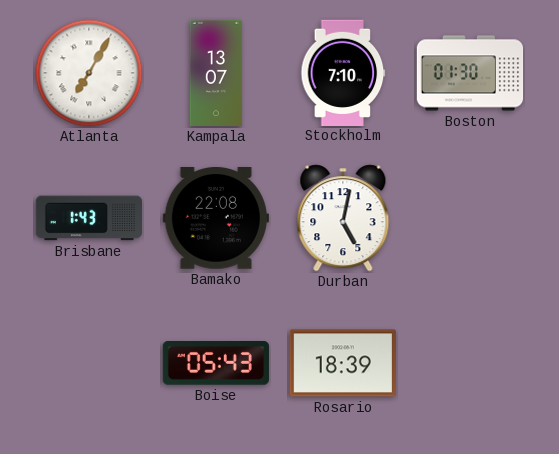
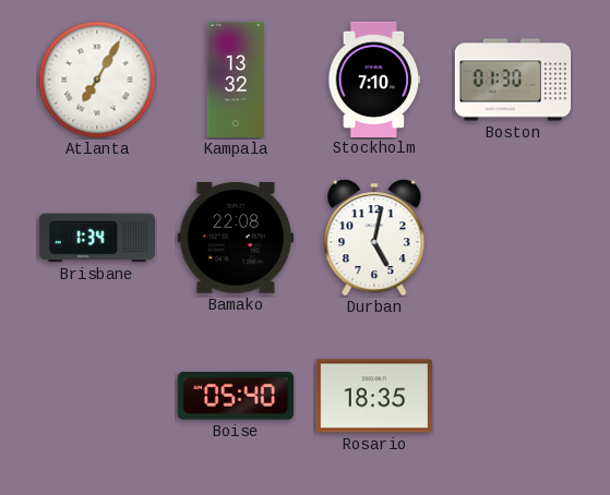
Kampala: 13:07 -> 13:32
Brisbane: 1:43 -> 1:34
Boise: 05:43 -> 05:40
Rosario: 18:39 -> 18:35
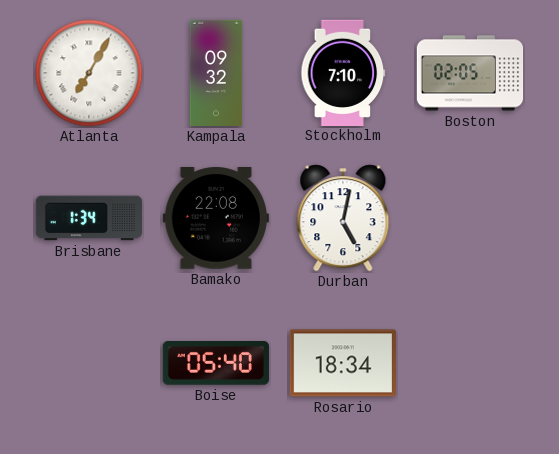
Kampala: 13:32 -> 09:32
Boston: 01:30 -> 02:05
Rosario: 18:35 -> 18:34
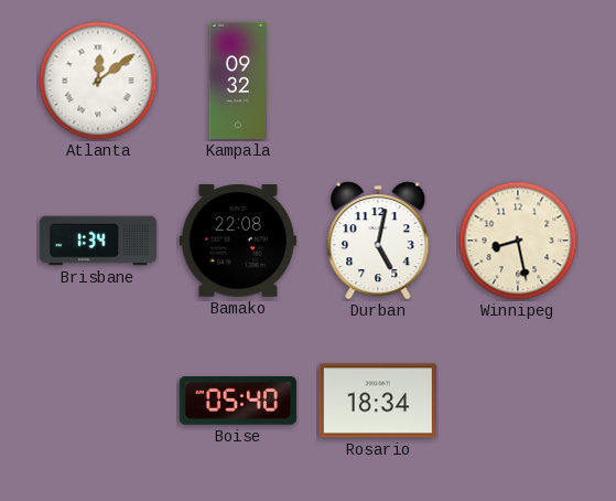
Atlanta: 7:05 -> 12:09
Stockholm: 7:10 -> none
Boston: 02:05 -> none
Winnipeg: none -> 8:28
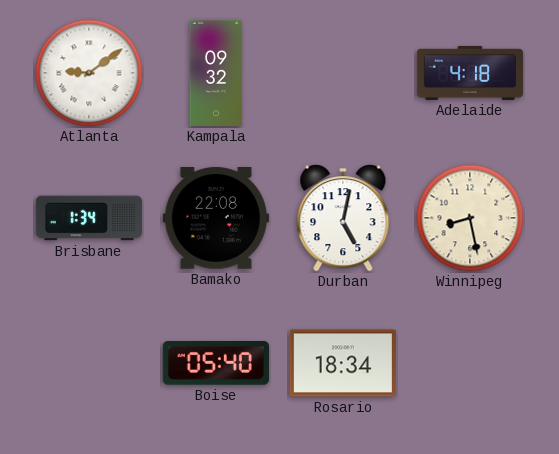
Atlanta: 12:09 -> 9:09
Adelaide: none -> 4:18
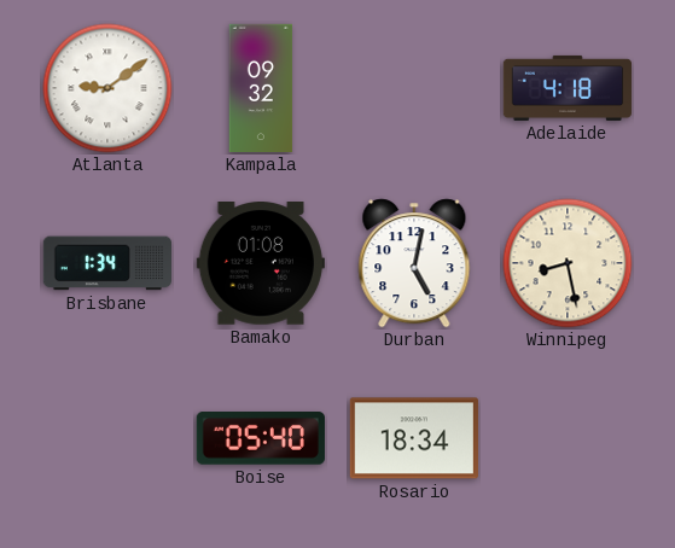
Bamako: 22:08 -> 01:08
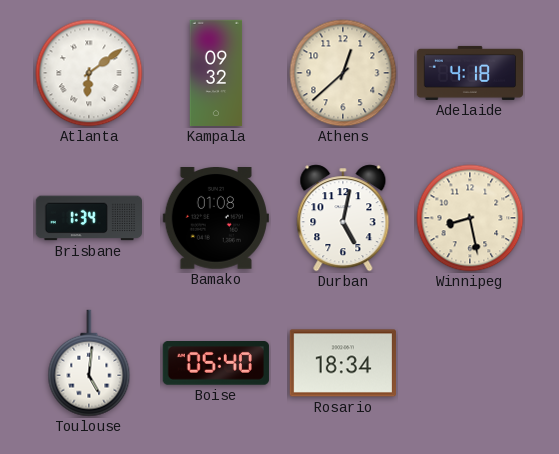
Atlanta: 9:09 -> 6:09
Athens: none -> 12:38
Toulouse: none -> 5:01
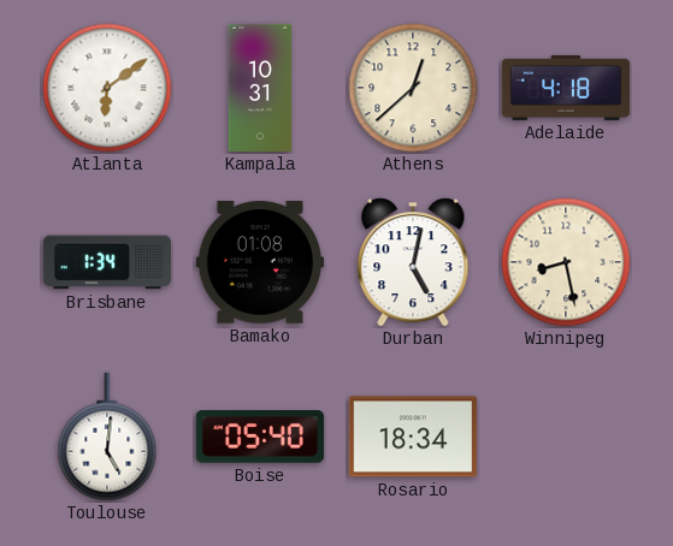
Kampala: 09:32 -> 10:31
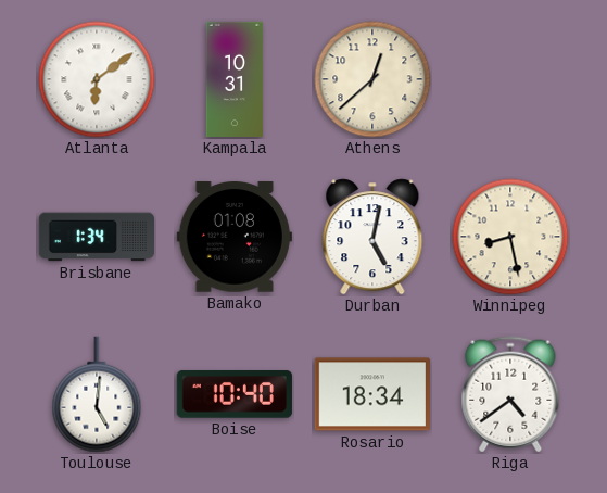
Adelaide: 4:18 -> none
Boise: 05:40 -> 10:40
Riga: none -> 4:39
